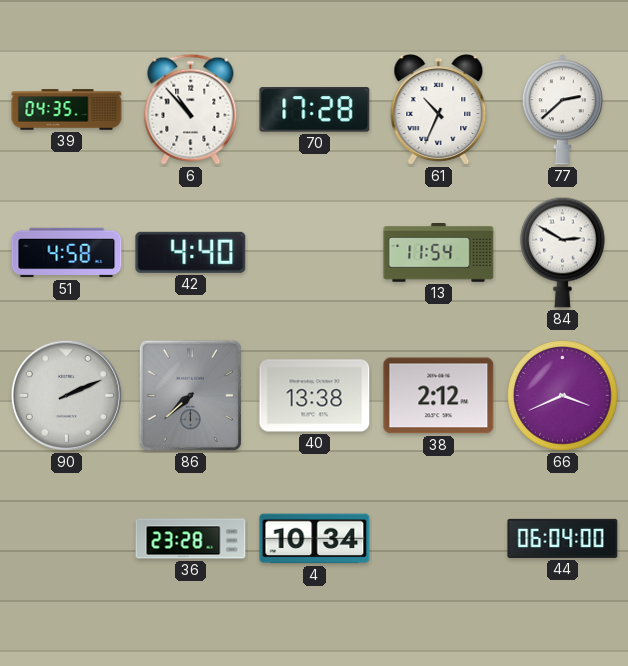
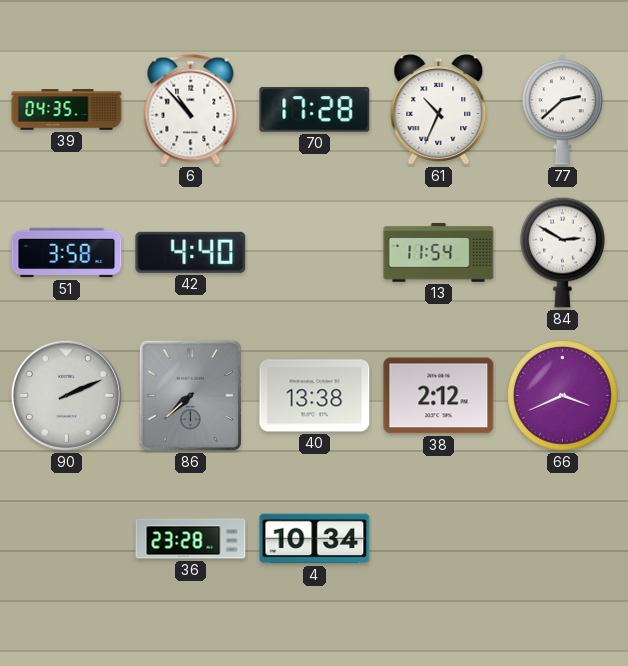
51: 4:58 -> 3:58
44: 06:04 -> none
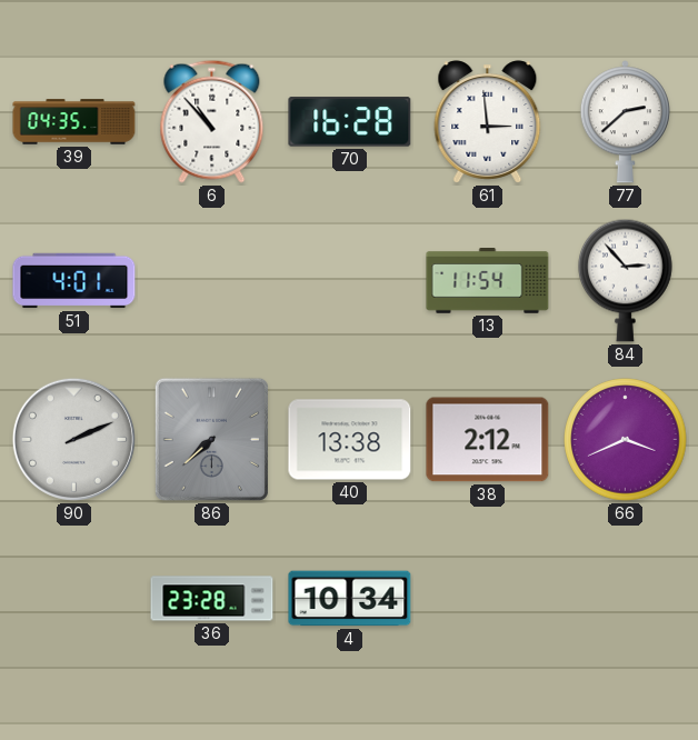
70: 17:28 -> 16:28
61: 10:34 -> 2:59
51: 3:58 -> 4:01
42: 4:40 -> none
84: 2:50 -> 2:53
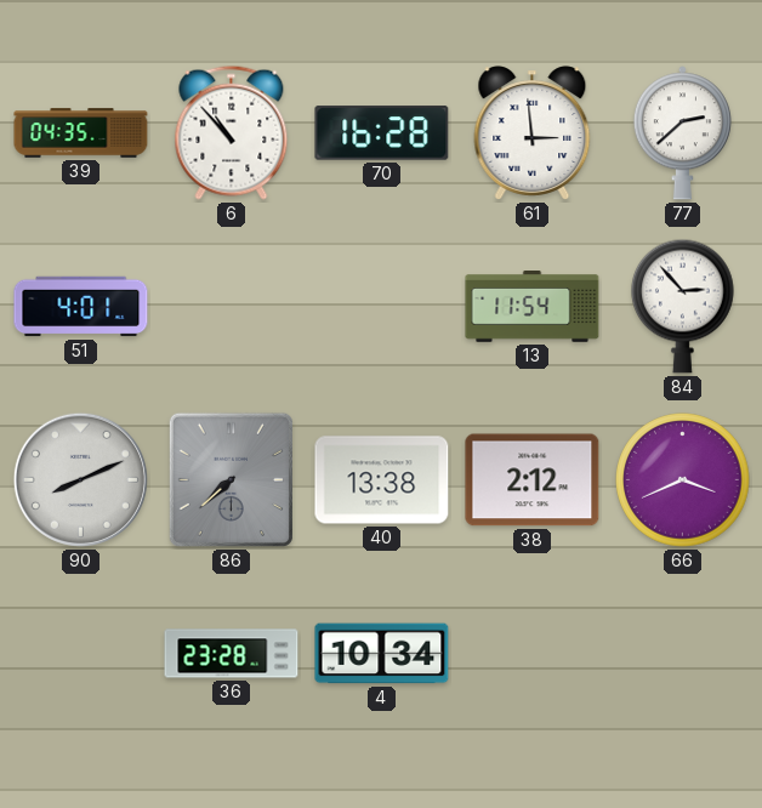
90: 2:11 -> 8:11
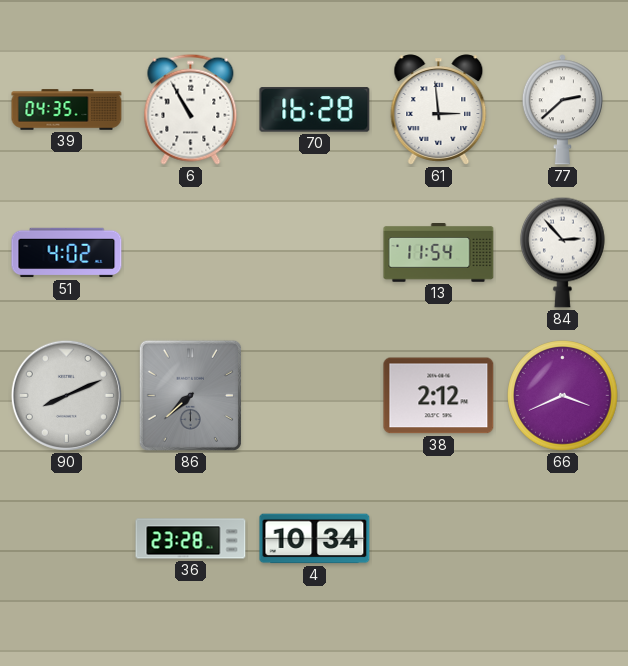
6: 10:53 -> 10:55
51: 4:01 -> 4:02
40: 13:38 -> none
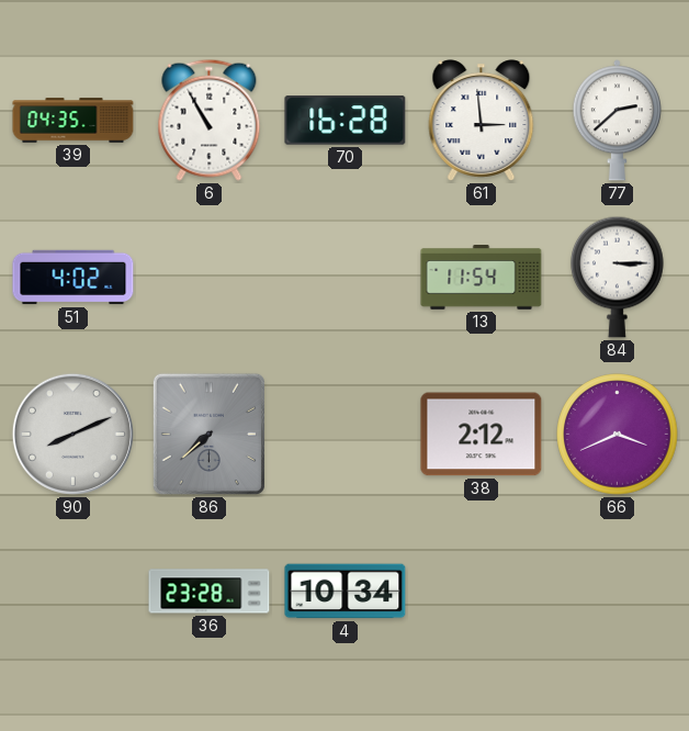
84: 2:53 -> 3:15
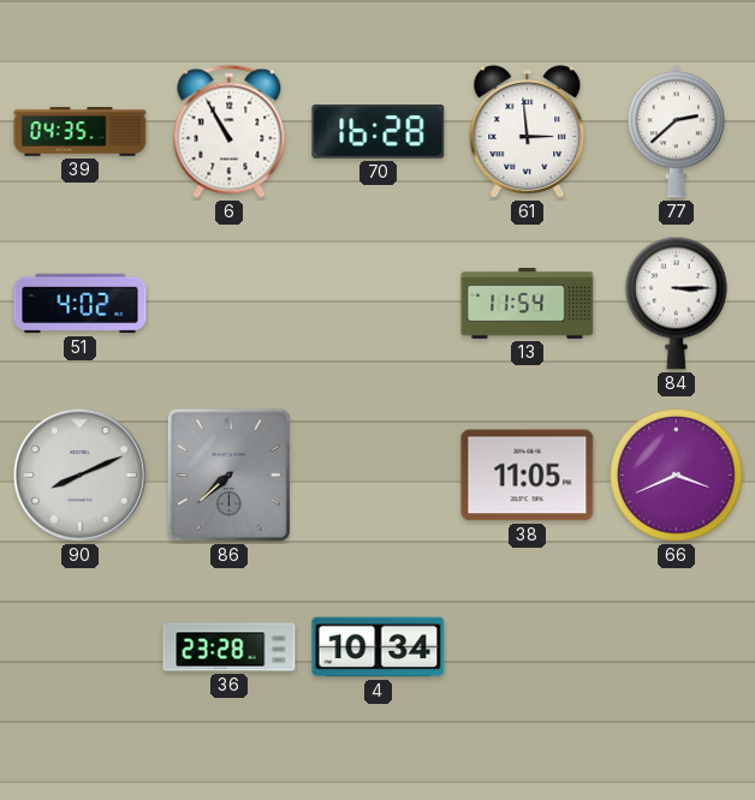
38: 2:12 -> 11:05
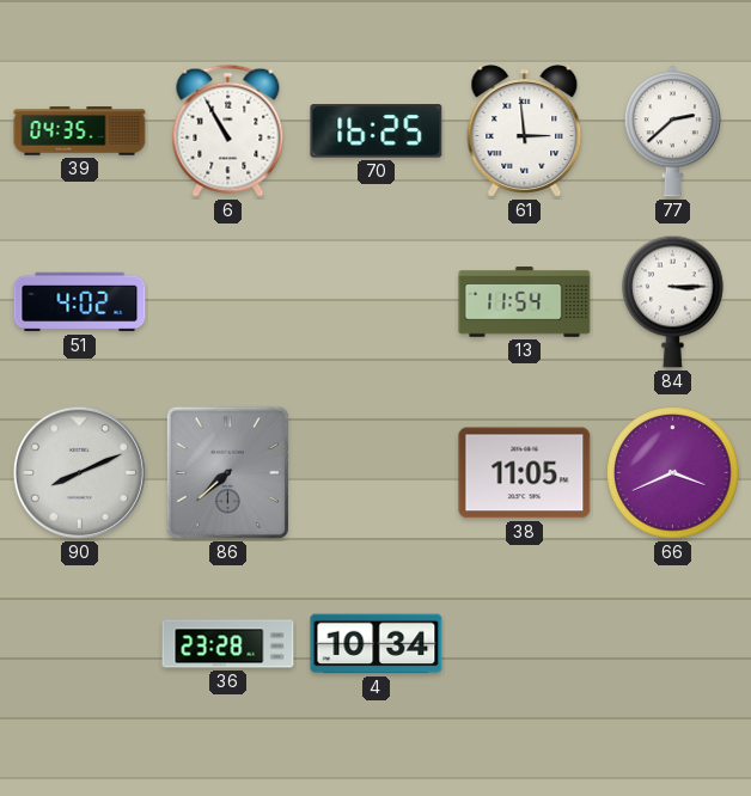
70: 16:28 -> 16:25
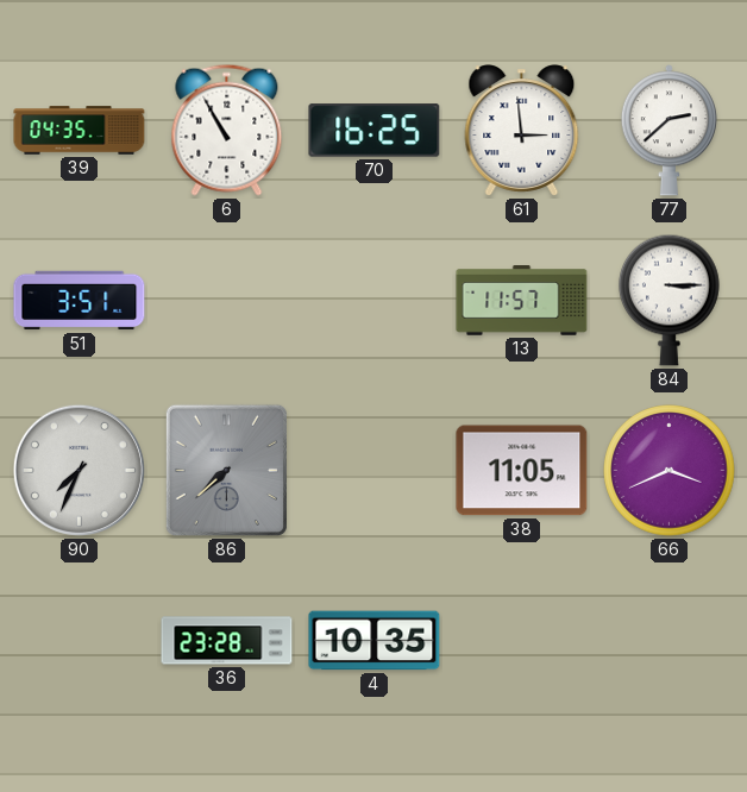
51: 4:02 -> 3:51
13: 11:54 -> 11:57
90: 8:11 -> 7:34
4: 10:34 -> 10:35
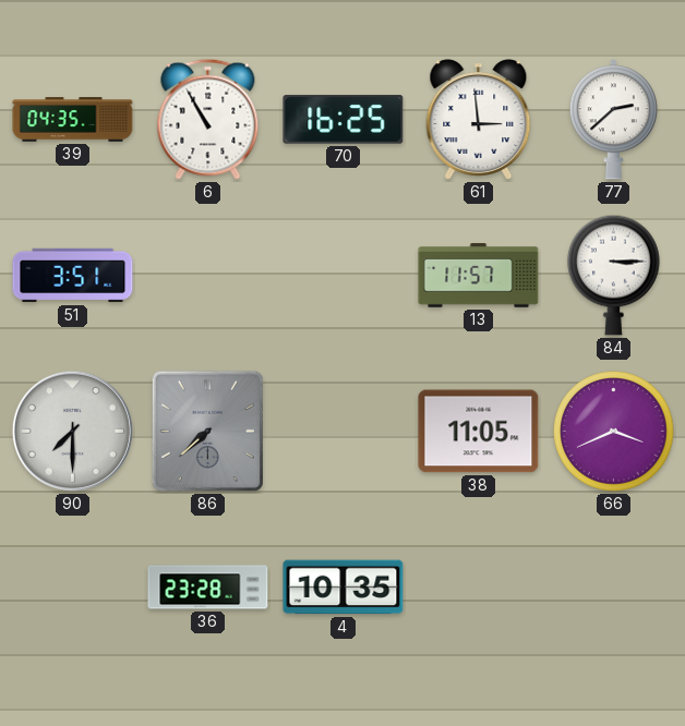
90: 7:34 -> 7:30
